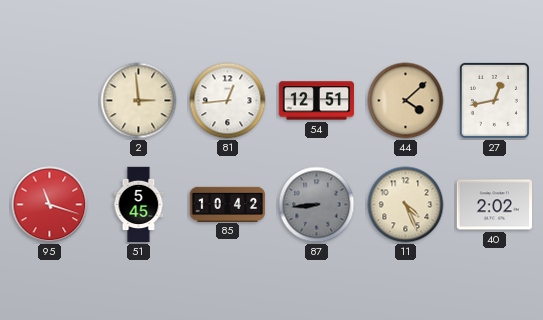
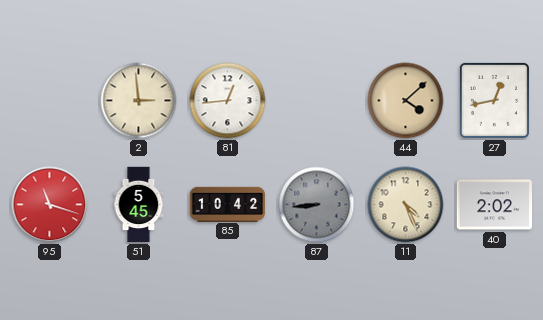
54: 12:51 -> none
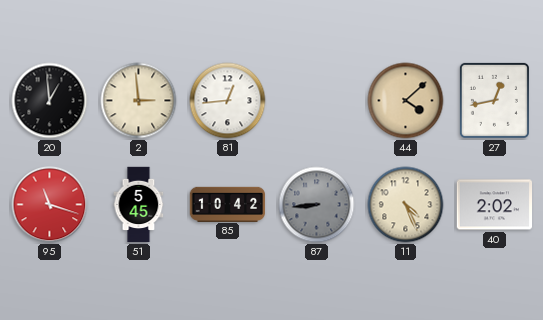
20: none -> 12:59
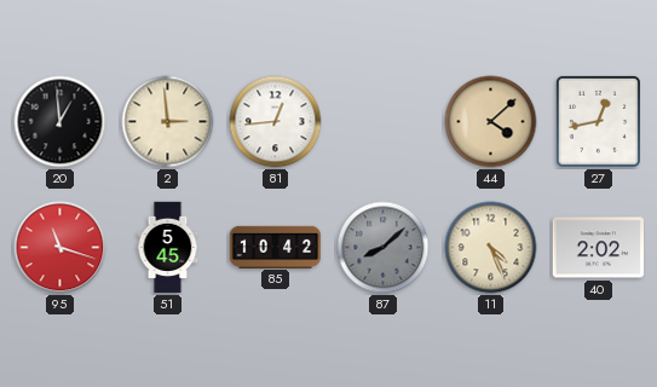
87: 8:44 -> 8:08
